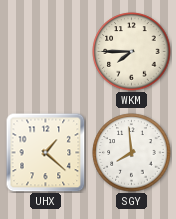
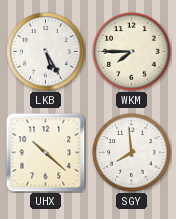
LKB: none -> 5:25
UHX: 1:22 -> 10:22
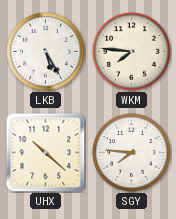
WKM: 7:45 -> 7:46
SGY: 7:59 -> 7:46
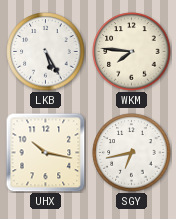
UHX: 10:22 -> 10:17
SGY: 7:46 -> 6:43
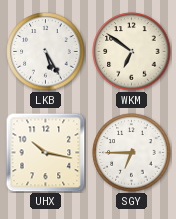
WKM: 7:46 -> 6:51
SGY: 6:43 -> 6:45
